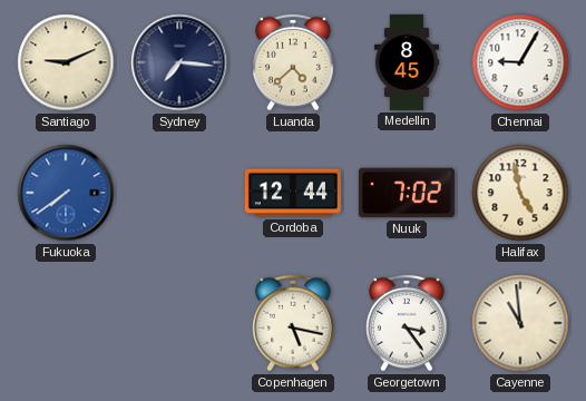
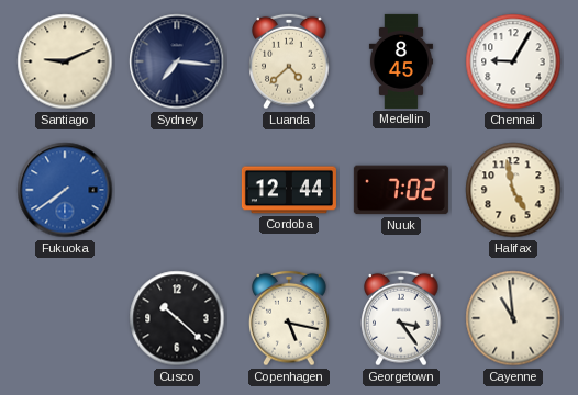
Cusco: none -> 10:22
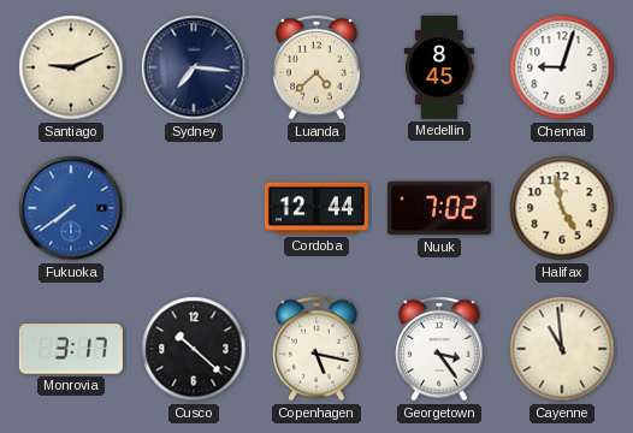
Chennai: 9:05 -> 9:03
Monrovia: none -> 3:17
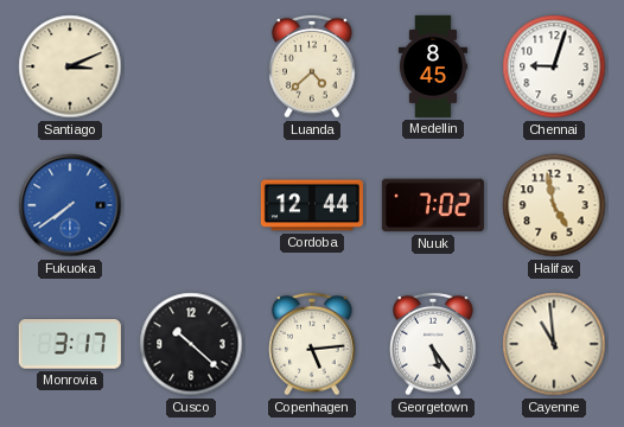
Santiago: 9:11 -> 3:11
Sydney: 7:16 -> none
Copenhagen: 5:17 -> 5:14
Georgetown: 3:24 -> 5:24
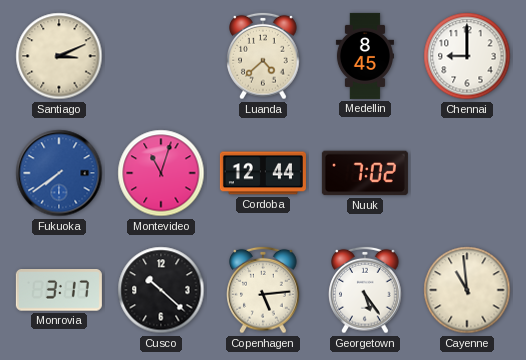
Chennai: 9:03 -> 9:00
Montevideo: none -> 11:03
Halifax: 4:58 -> none
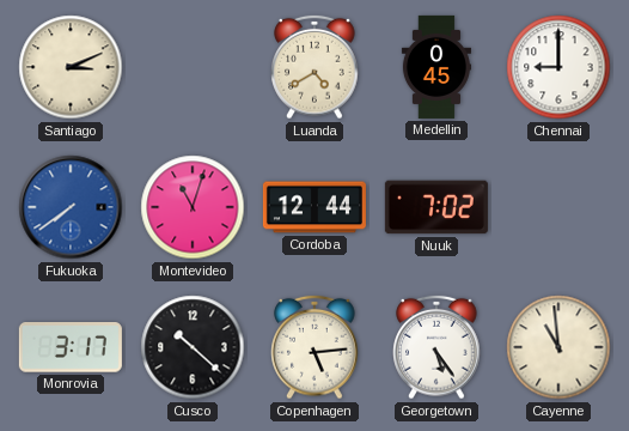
Luanda: 4:38 -> 4:40
Medellin: 8:45 -> 0:45
